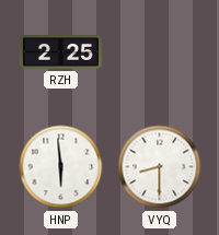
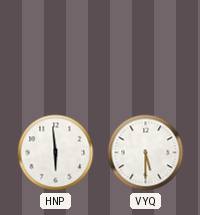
RZH: 2:25 -> none
VYQ: 8:30 -> 5:30
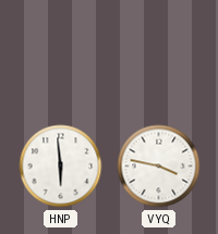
VYQ: 5:30 -> 3:47
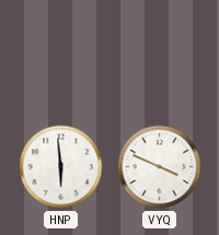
VYQ: 3:47 -> 3:49
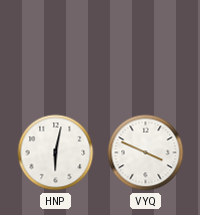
HNP: 5:59 -> 6:02
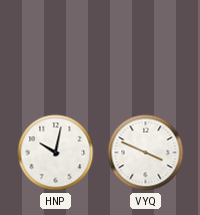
HNP: 6:02 -> 10:02
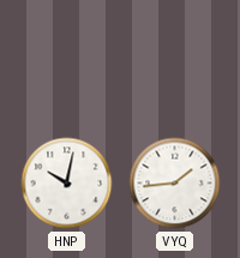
VYQ: 3:49 -> 1:44
